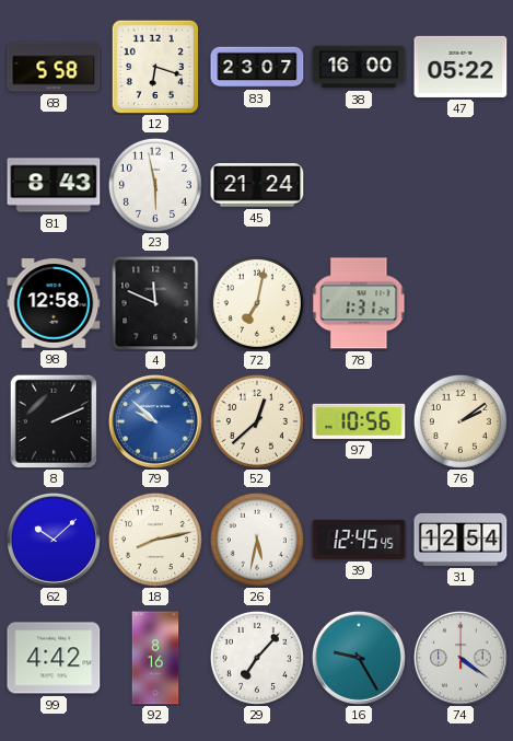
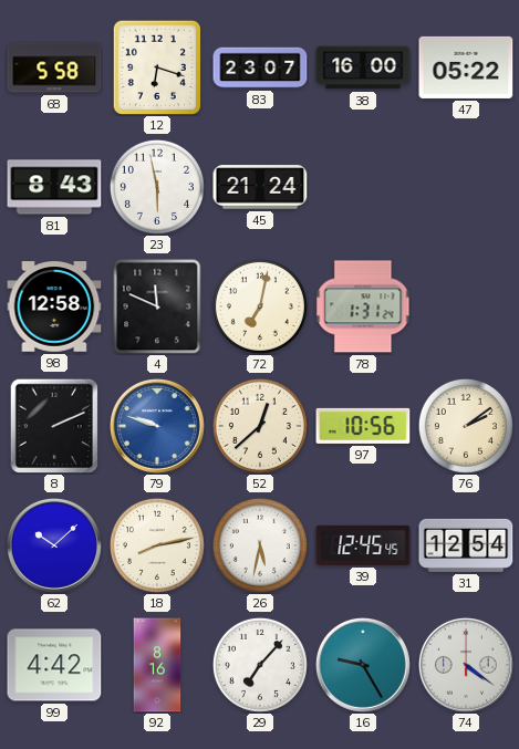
79: 9:52 -> 9:48
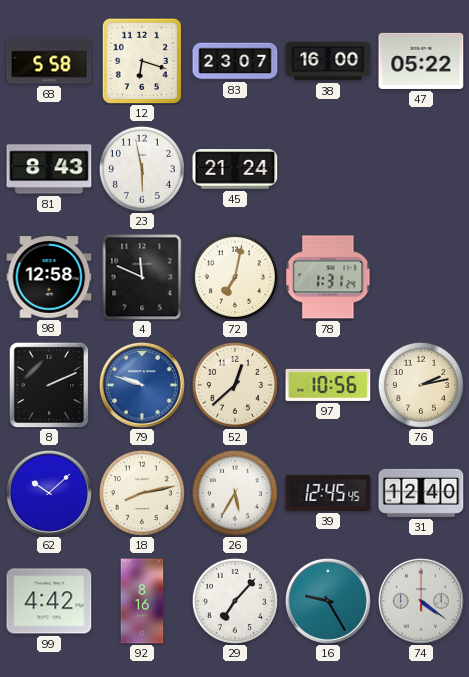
76: 2:09 -> 2:13
26: 5:32 -> 5:35
31: 12:54 -> 12:40
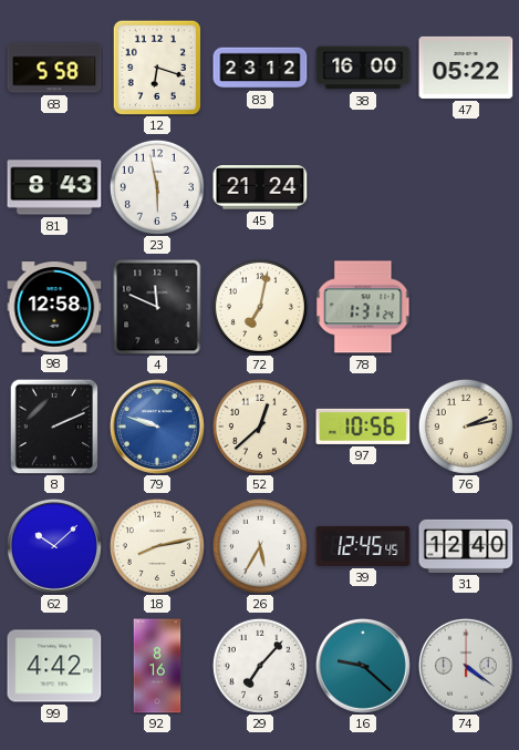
83: 23:07 -> 23:12
16: 9:25 -> 9:22
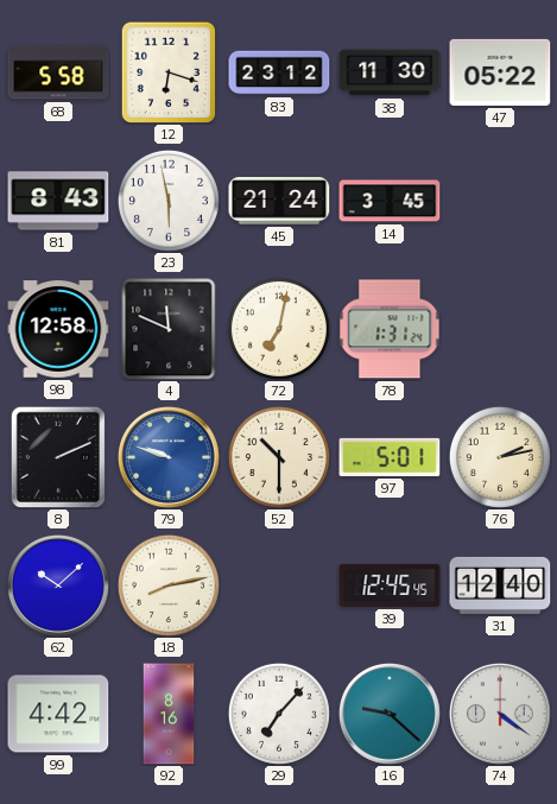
38: 16:00 -> 11:30
14: none -> 3:45
52: 12:38 -> 10:30
97: 10:56 -> 5:01
26: 5:35 -> none
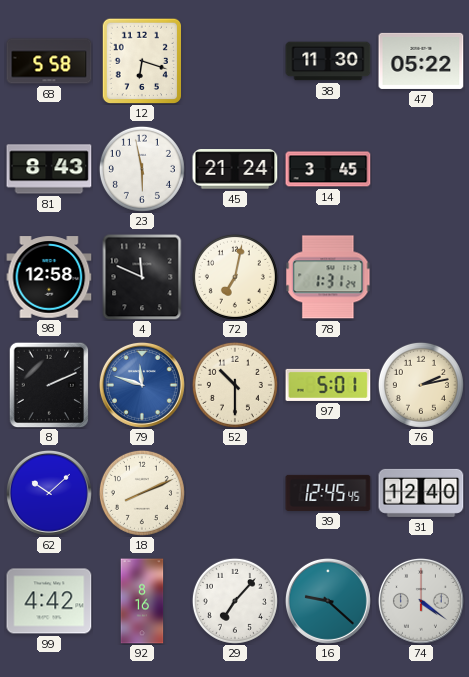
83: 23:12 -> none
79: 9:48 -> 11:48
18: 8:13 -> 8:11
